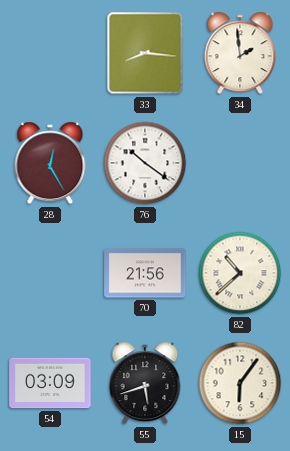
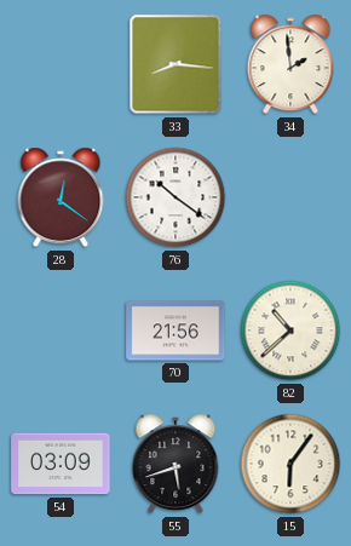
28: 12:25 -> 12:21
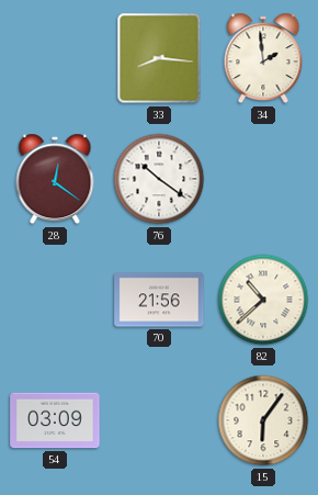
55: 5:42 -> none
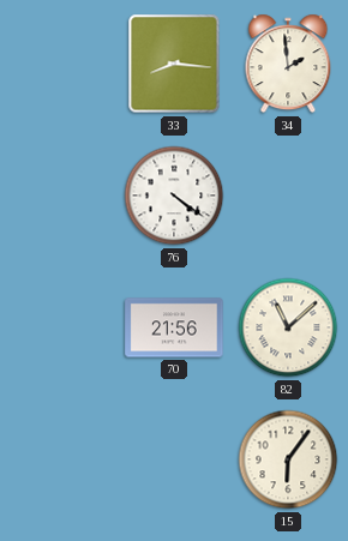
28: 12:21 -> none
76: 10:21 -> 4:21
82: 10:38 -> 11:08
54: 03:09 -> none
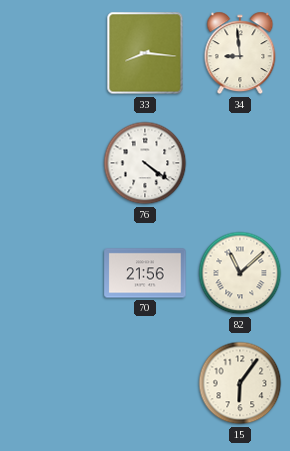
34: 1:59 -> 8:59
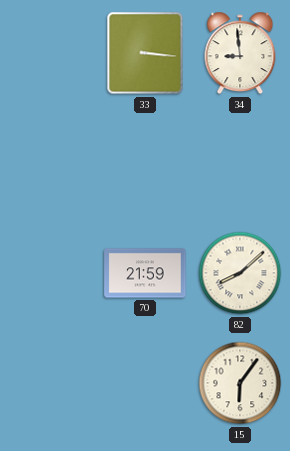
33: 8:16 -> 3:16
76: 4:21 -> none
70: 21:56 -> 21:59
82: 11:08 -> 8:08
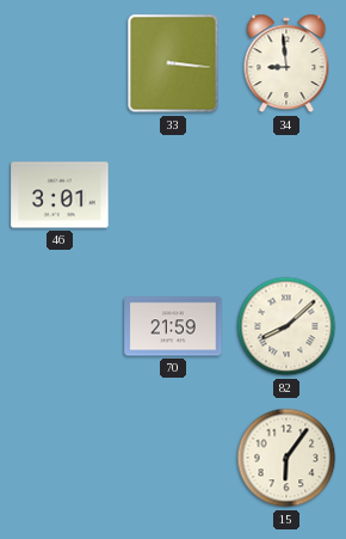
46: none -> 3:01
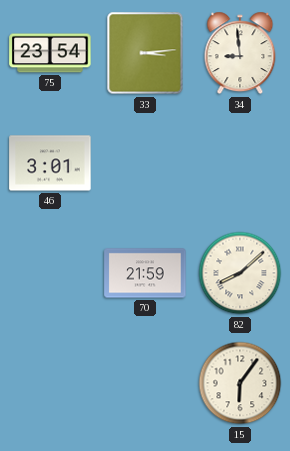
75: none -> 23:54
33: 3:16 -> 3:14
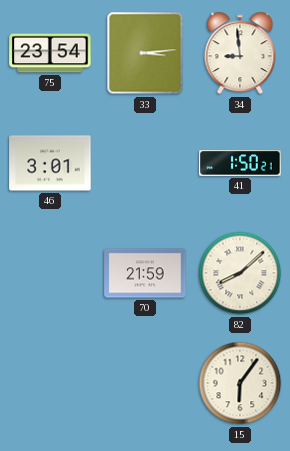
41: none -> 1:50
